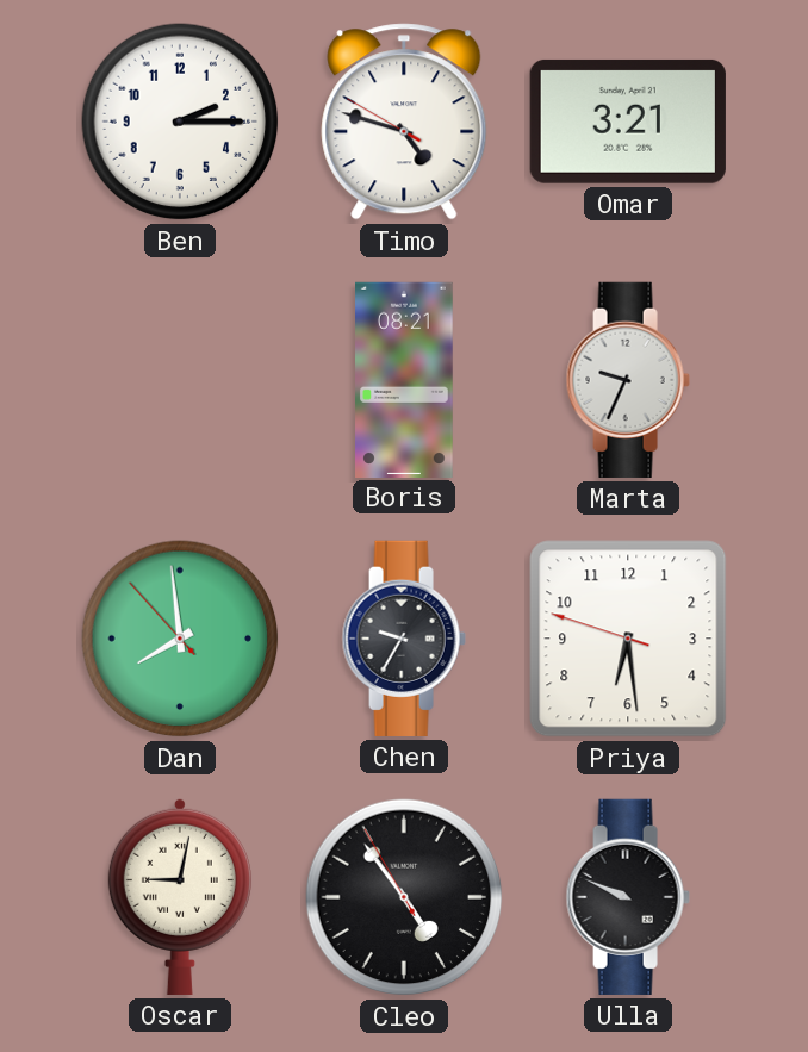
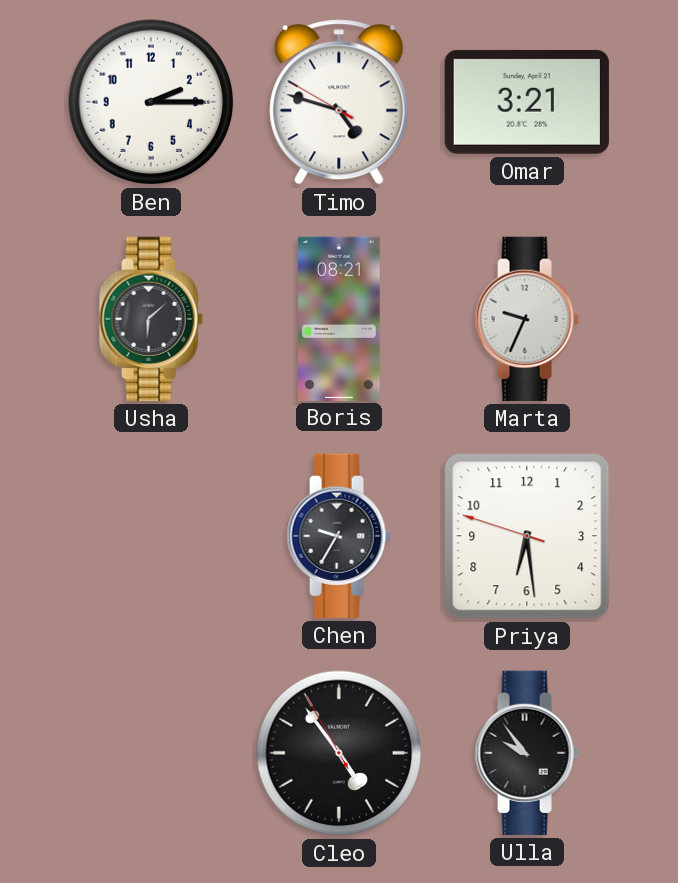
Usha: none -> 6:08
Dan: 7:58 -> none
Oscar: 9:02 -> none
Ulla: 9:49 -> 9:54
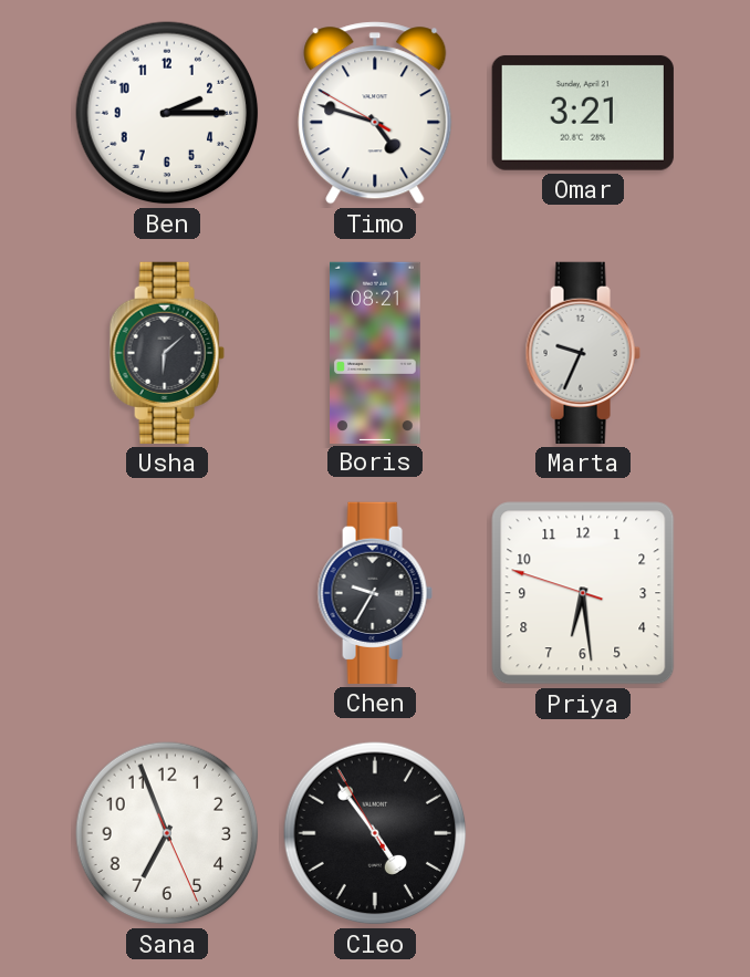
Sana: none -> 6:56
Ulla: 9:54 -> none
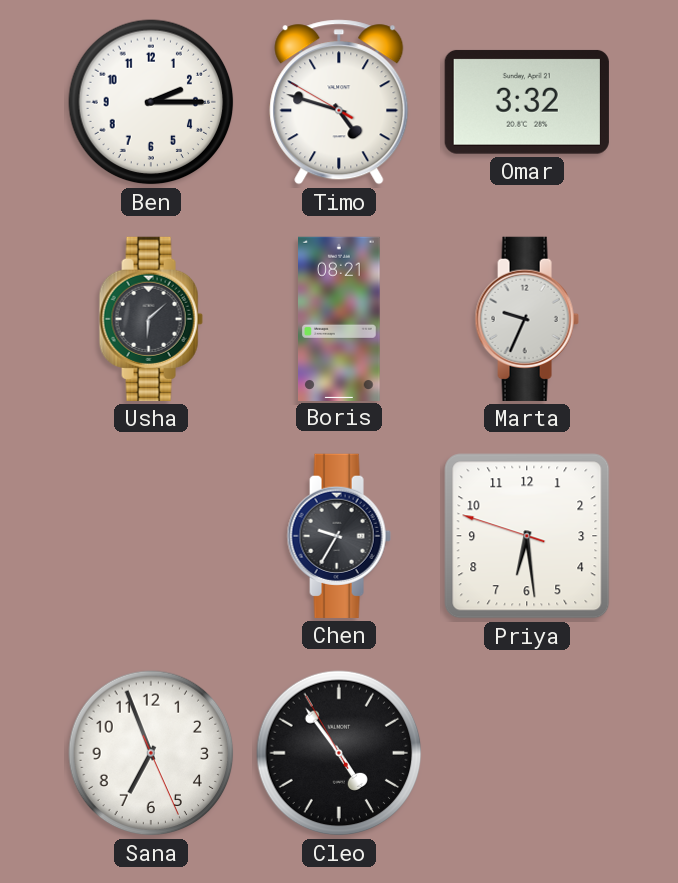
Omar: 3:21 -> 3:32
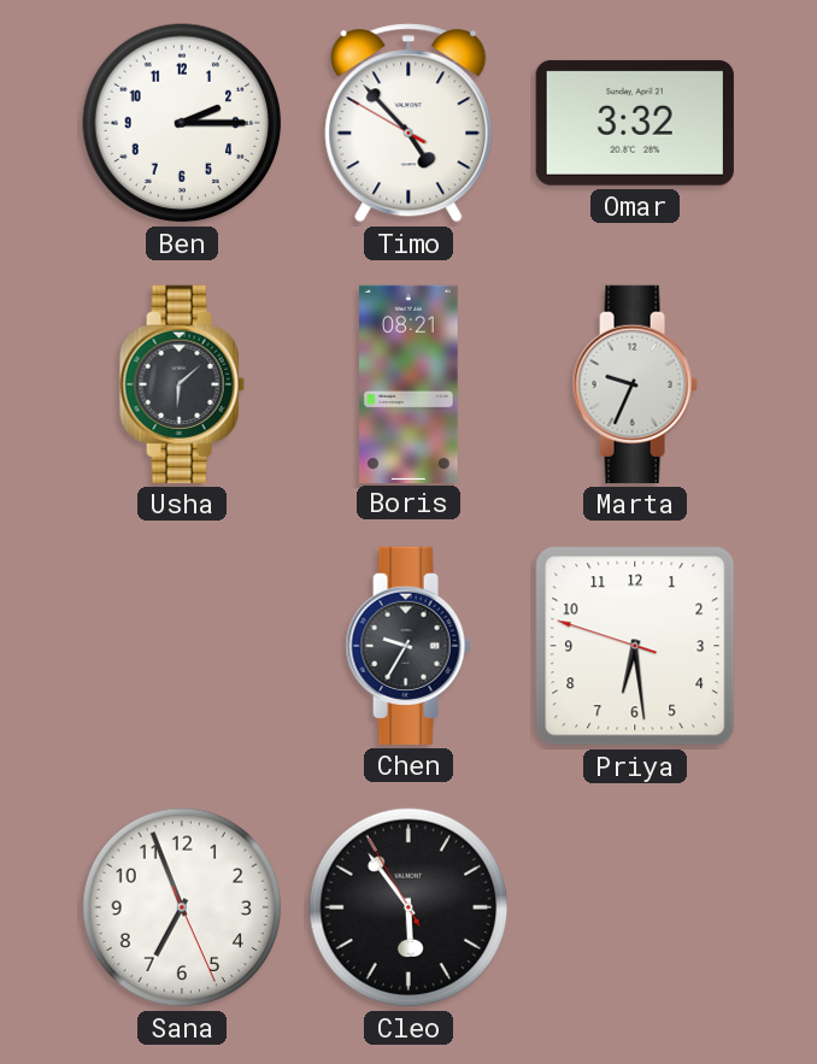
Timo: 4:47 -> 4:52
Cleo: 4:53 -> 5:53
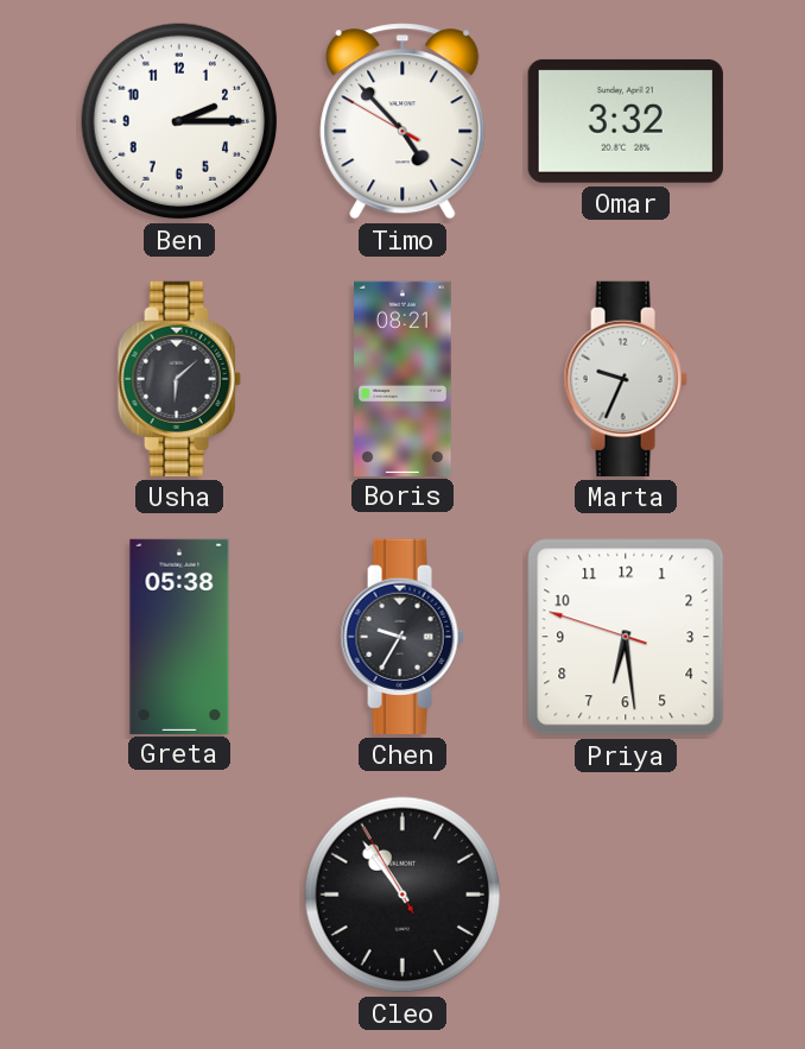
Greta: none -> 05:38
Sana: 6:56 -> none
Cleo: 5:53 -> 10:53
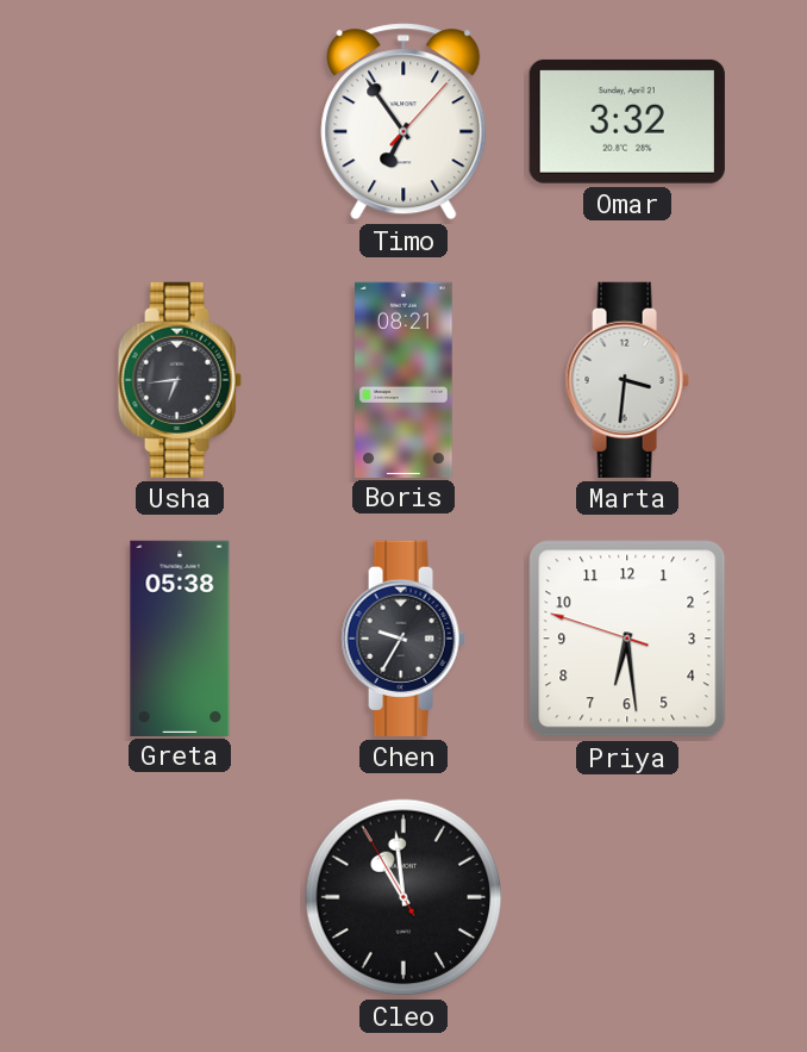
Ben: 2:15 -> none
Timo: 4:52 -> 6:54
Usha: 6:08 -> 6:44
Marta: 9:34 -> 3:31
Cleo: 10:53 -> 10:58
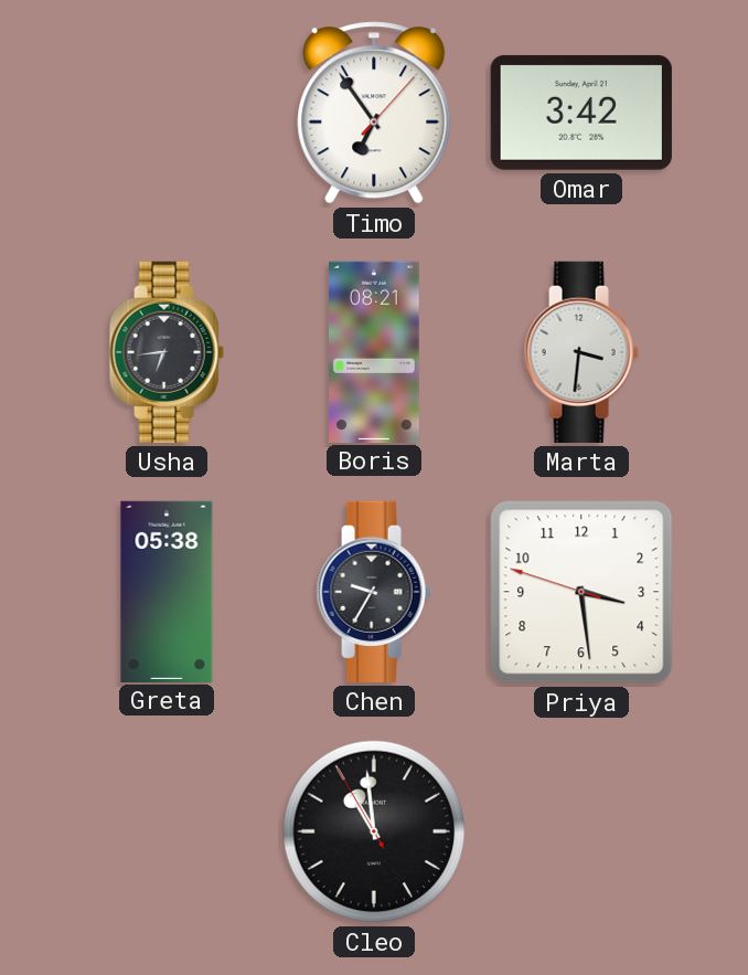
Omar: 3:32 -> 3:42
Priya: 6:28 -> 3:28
